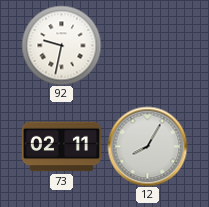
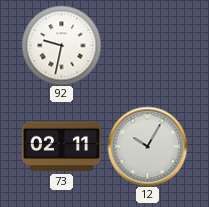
12: 8:05 -> 10:05
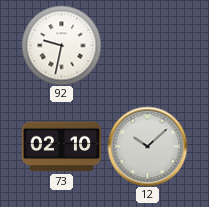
73: 02:11 -> 02:10
12: 10:05 -> 10:08
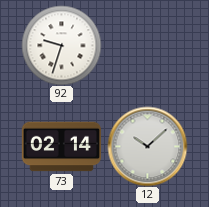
92: 9:32 -> 9:33
73: 02:10 -> 02:14
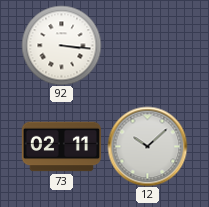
92: 9:33 -> 3:16
73: 02:14 -> 02:11
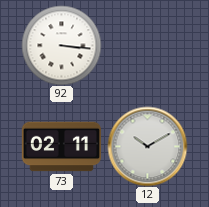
12: 10:08 -> 10:10
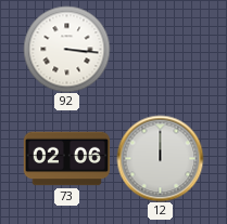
73: 02:11 -> 02:06
12: 10:10 -> 12:00
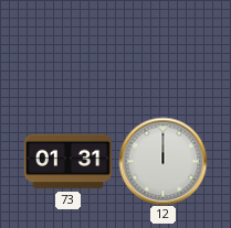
92: 3:16 -> none
73: 02:06 -> 01:31
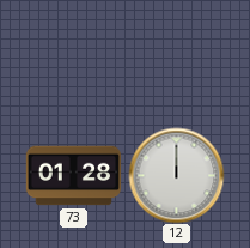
73: 01:31 -> 01:28
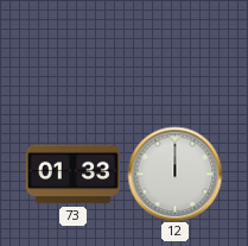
73: 01:28 -> 01:33
